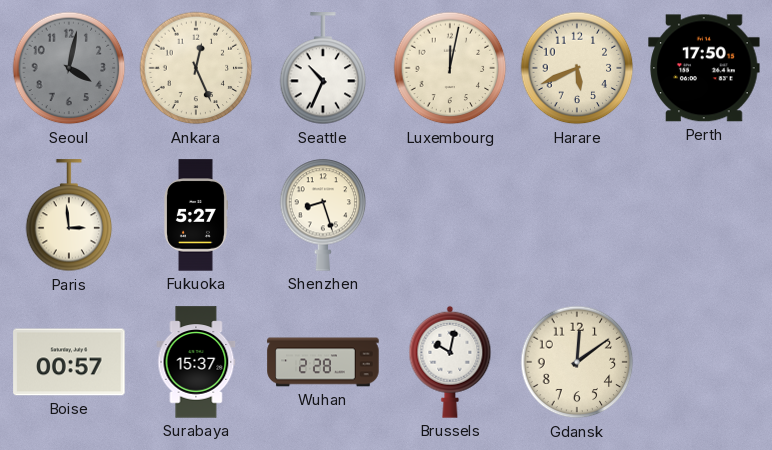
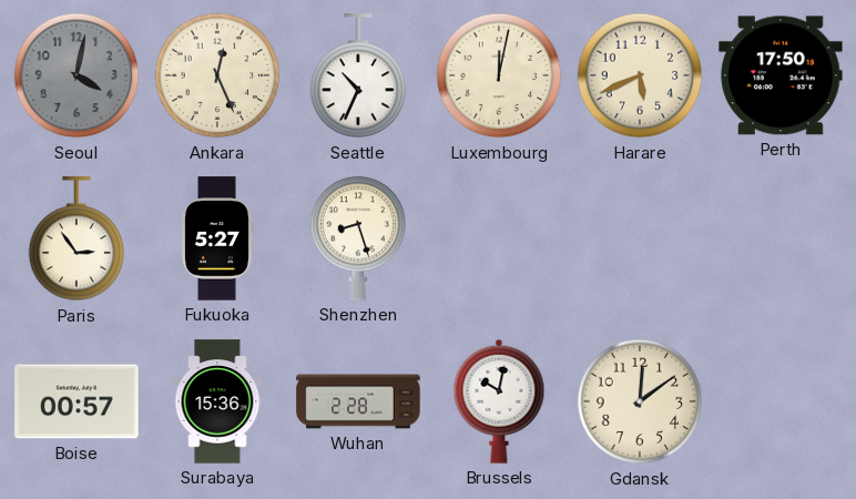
Paris: 2:59 -> 2:54
Surabaya: 15:37 -> 15:36
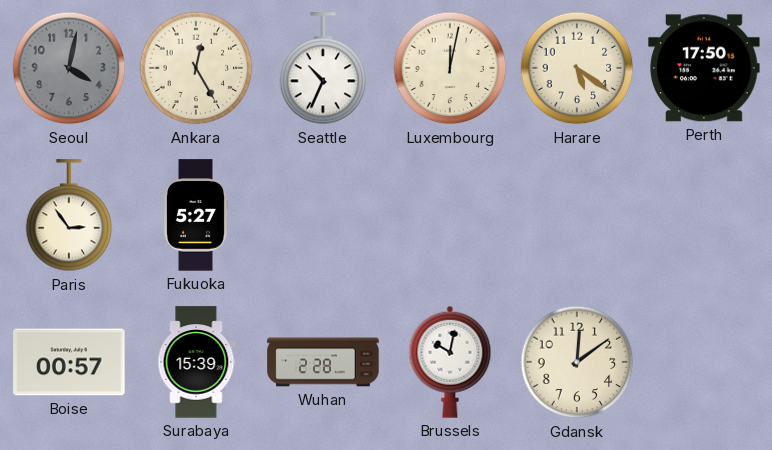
Ankara: 12:26 -> 12:25
Harare: 5:41 -> 5:21
Shenzhen: 8:27 -> none
Surabaya: 15:36 -> 15:39
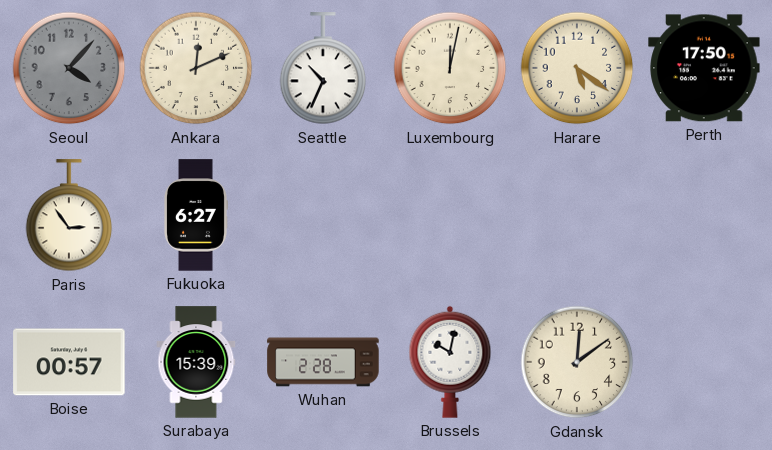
Seoul: 4:02 -> 4:07
Ankara: 12:25 -> 12:11
Fukuoka: 5:27 -> 6:27
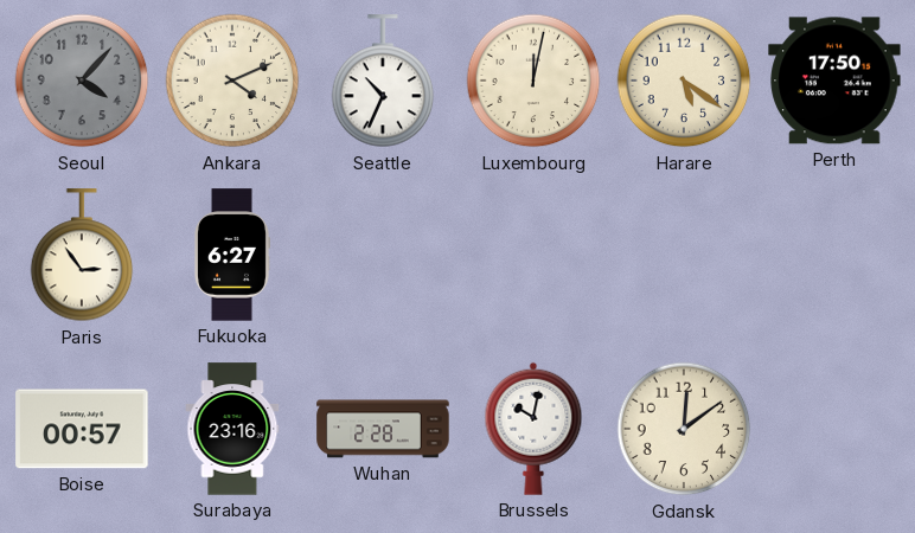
Ankara: 12:11 -> 4:11
Surabaya: 15:39 -> 23:16
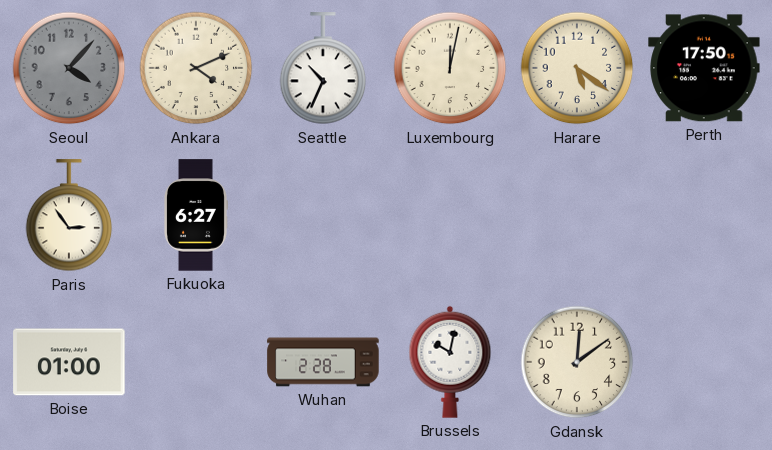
Boise: 00:57 -> 01:00
Surabaya: 23:16 -> none
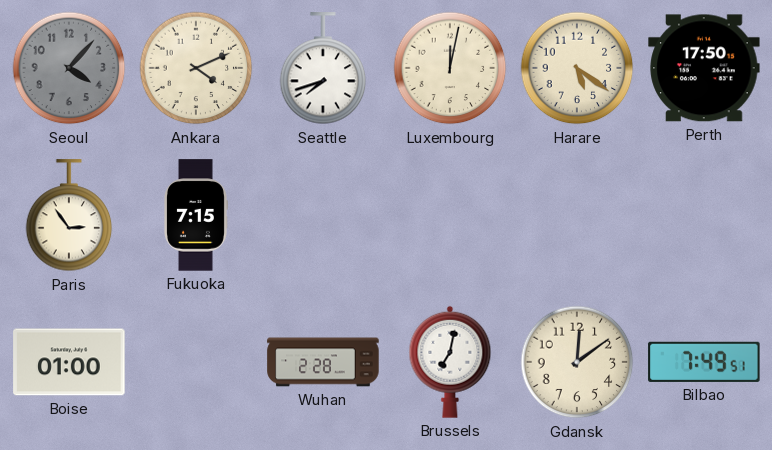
Seattle: 10:34 -> 7:42
Fukuoka: 6:27 -> 7:15
Brussels: 10:02 -> 7:02
Bilbao: none -> 7:49
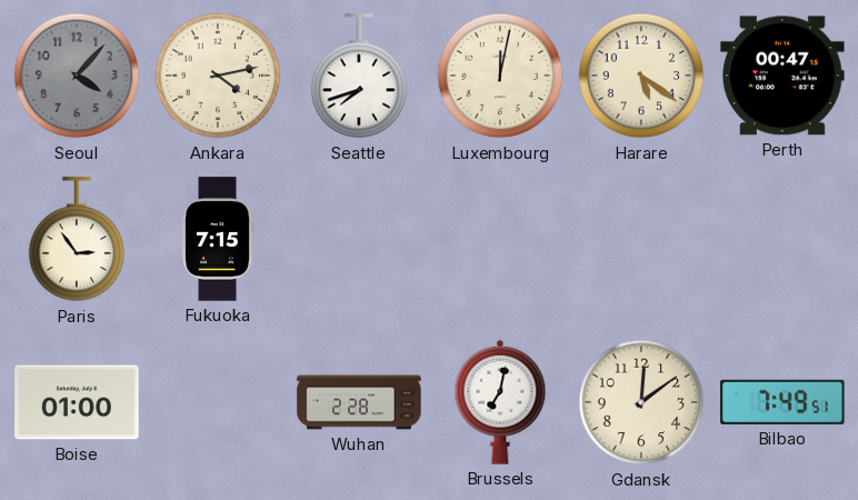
Ankara: 4:11 -> 4:13
Perth: 17:50 -> 00:47
